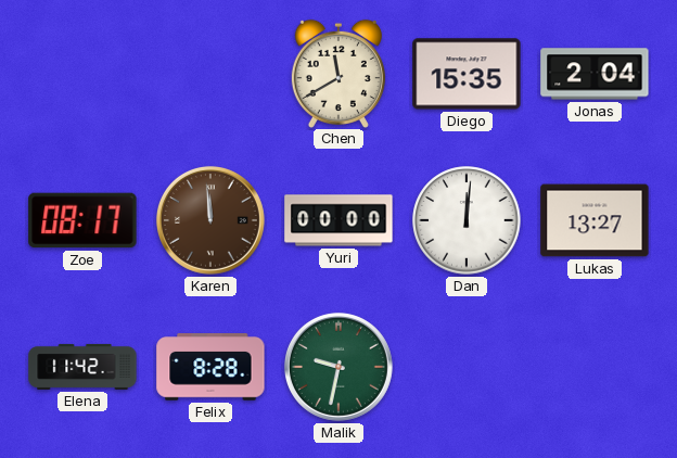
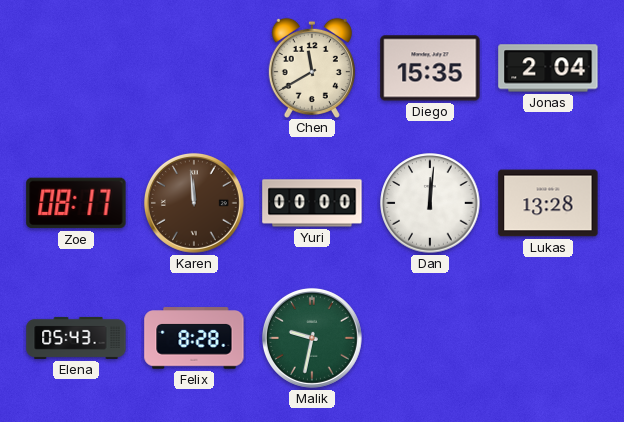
Lukas: 13:27 -> 13:28
Elena: 11:42 -> 05:43
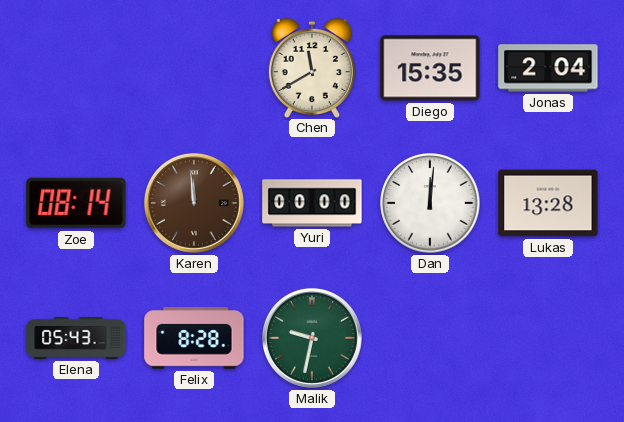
Zoe: 08:17 -> 08:14
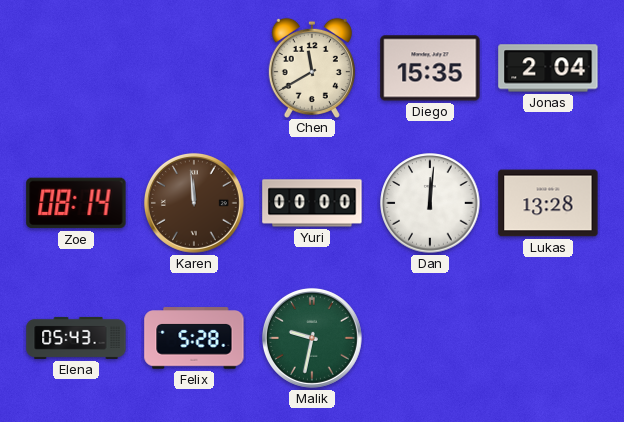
Felix: 8:28 -> 5:28
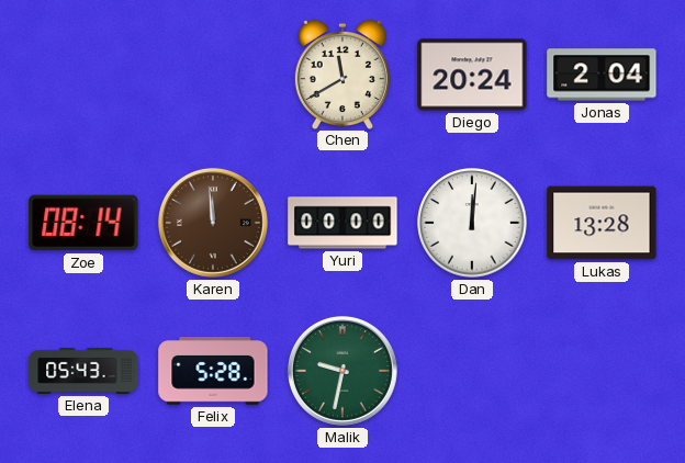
Diego: 15:35 -> 20:24
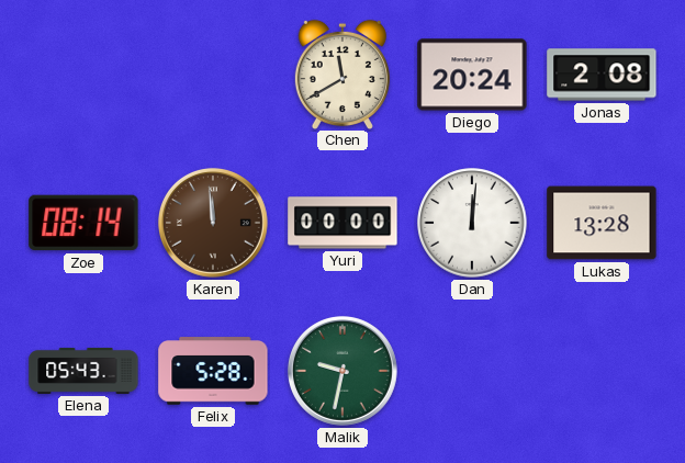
Jonas: 2:04 -> 2:08
